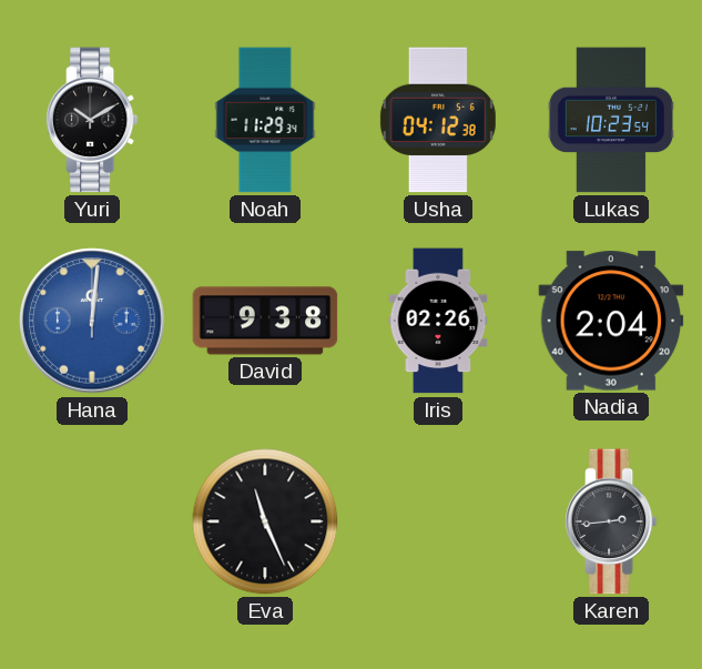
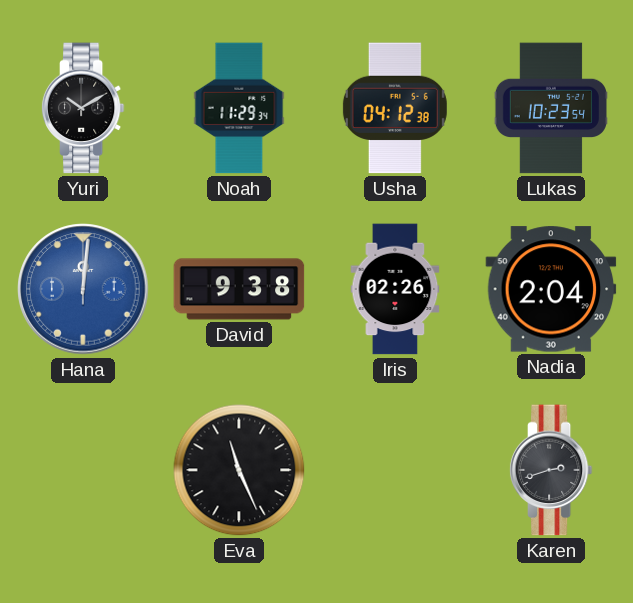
Karen: 2:44 -> 2:42
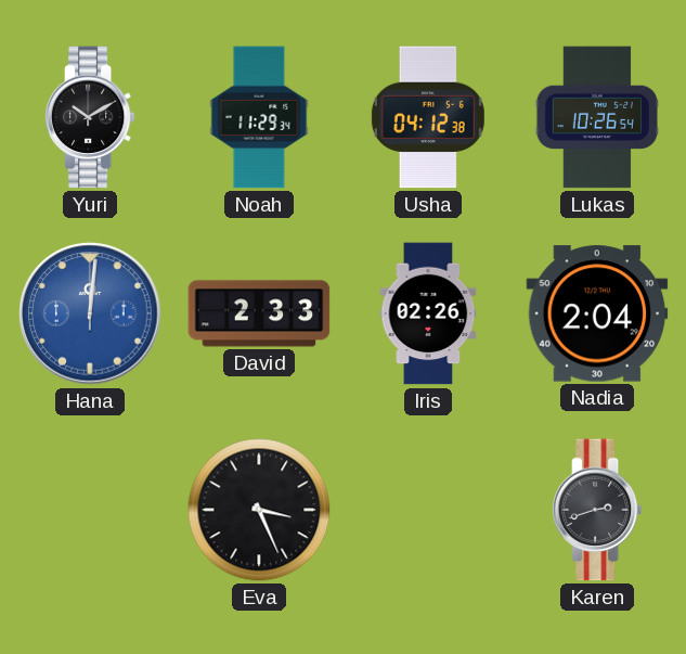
Lukas: 10:23 -> 10:26
David: 9:38 -> 2:33
Eva: 11:26 -> 3:26
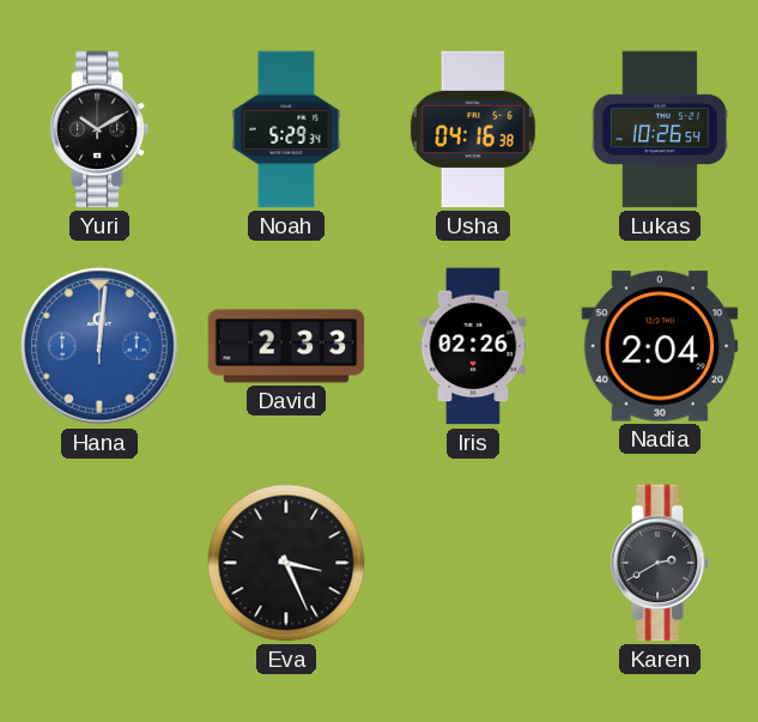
Noah: 11:29 -> 5:29
Usha: 04:12 -> 04:16
Karen: 2:42 -> 2:40
